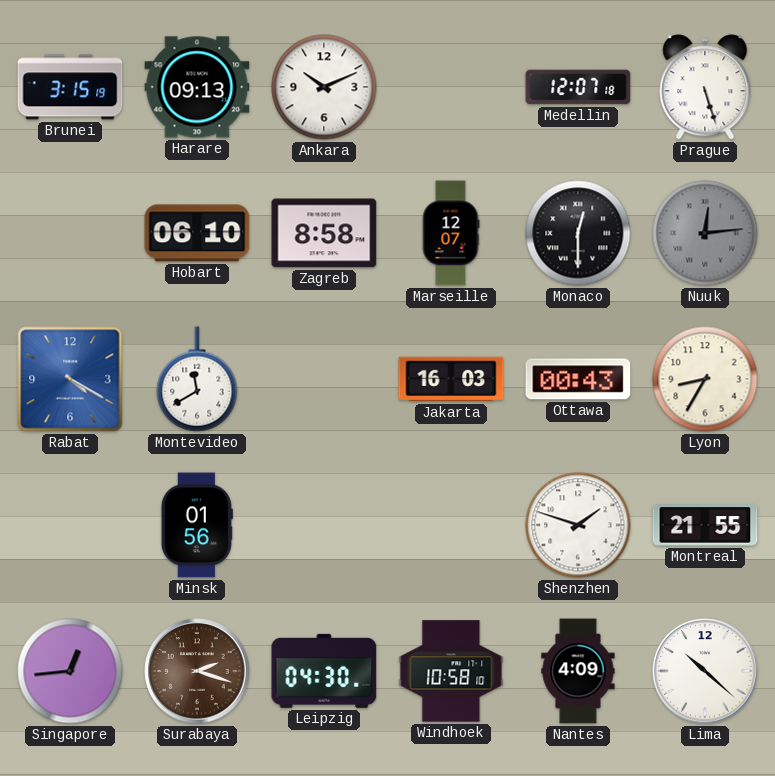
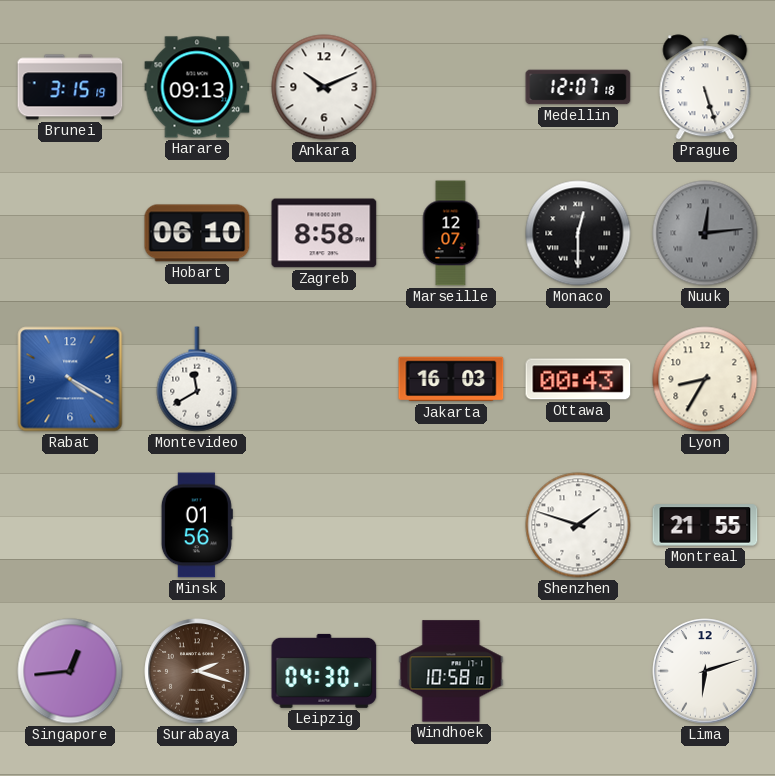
Nantes: 4:09 -> none
Lima: 10:22 -> 6:12
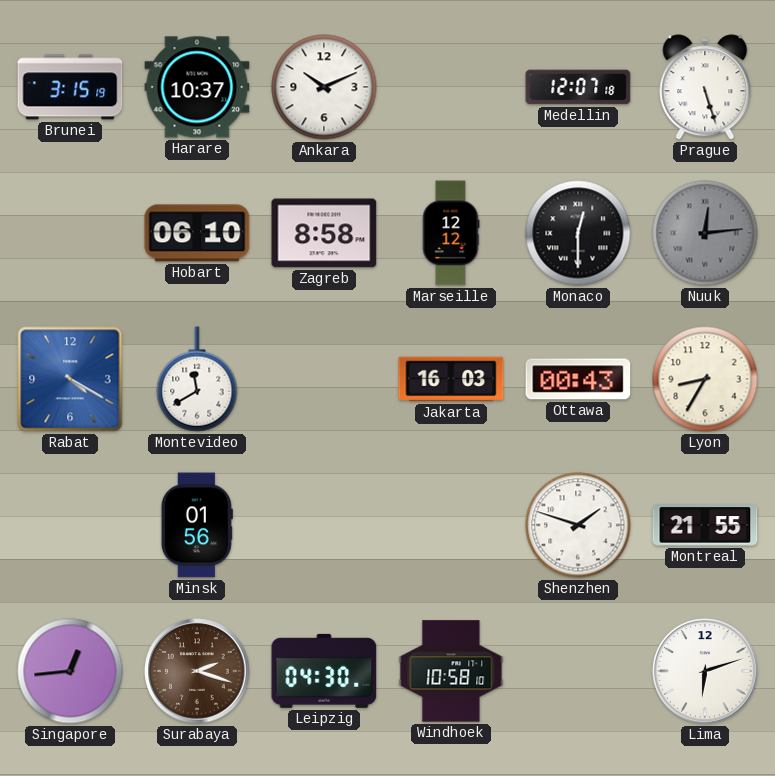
Harare: 09:13 -> 10:37
Marseille: 12:07 -> 12:12
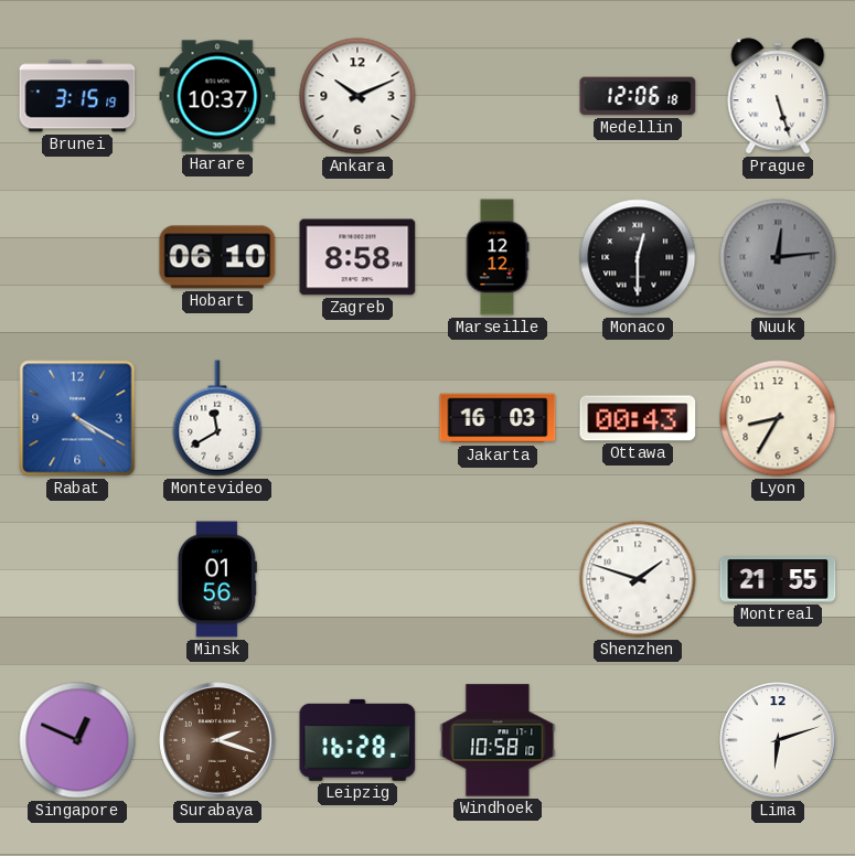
Medellin: 12:07 -> 12:06
Singapore: 12:44 -> 12:49
Leipzig: 04:30 -> 16:28
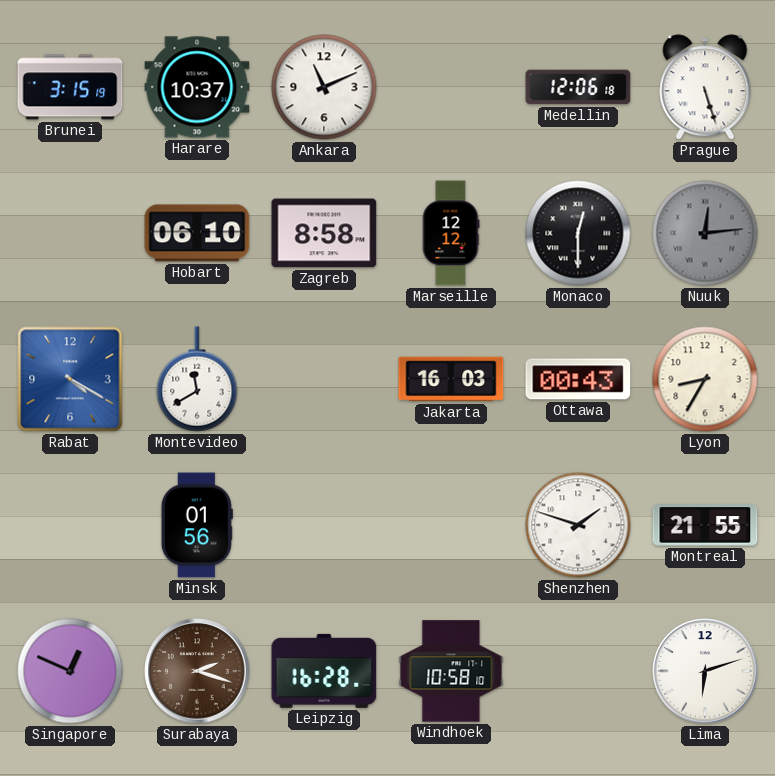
Ankara: 10:11 -> 11:11
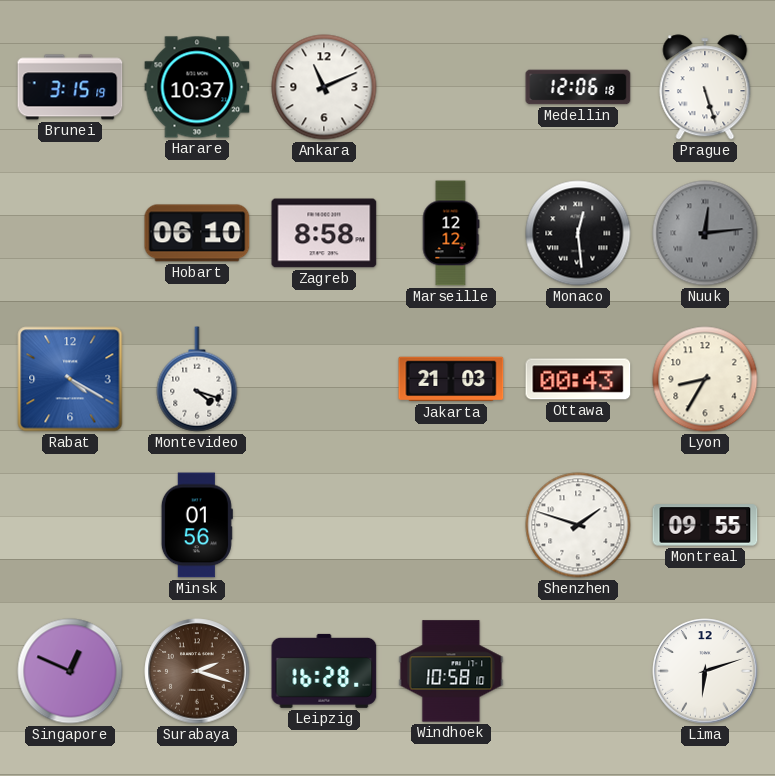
Monaco: 12:30 -> 12:29
Montevideo: 11:40 -> 4:18
Jakarta: 16:03 -> 21:03
Montreal: 21:55 -> 09:55
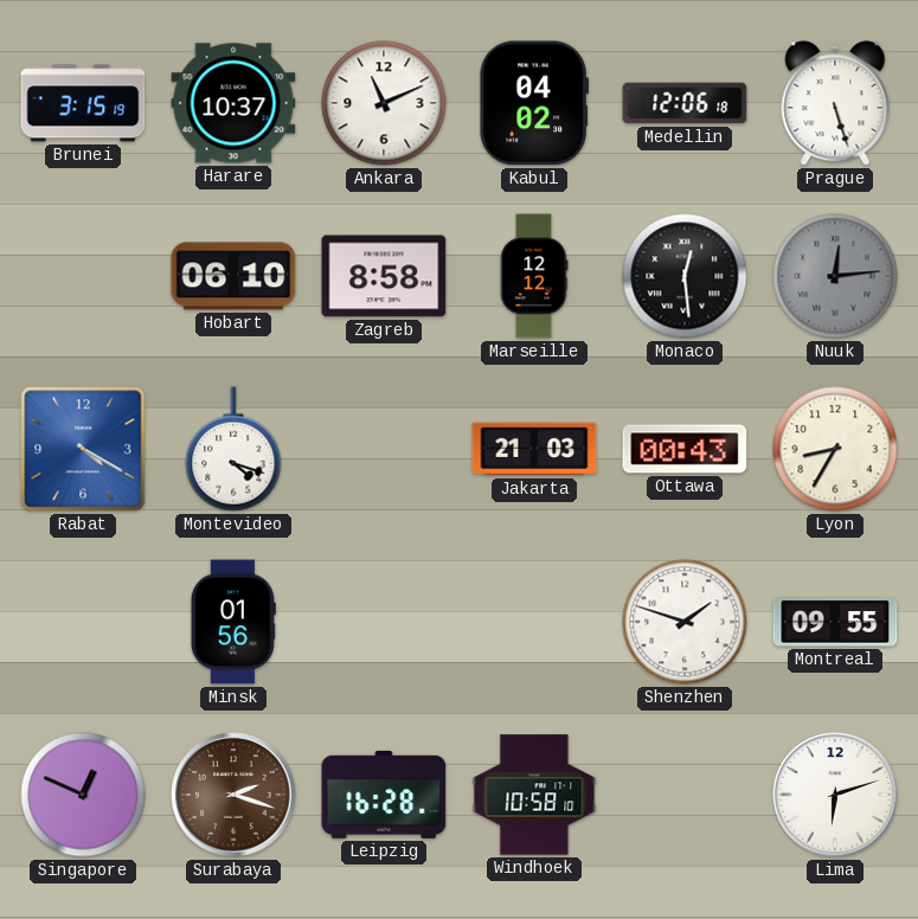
Kabul: none -> 04:02
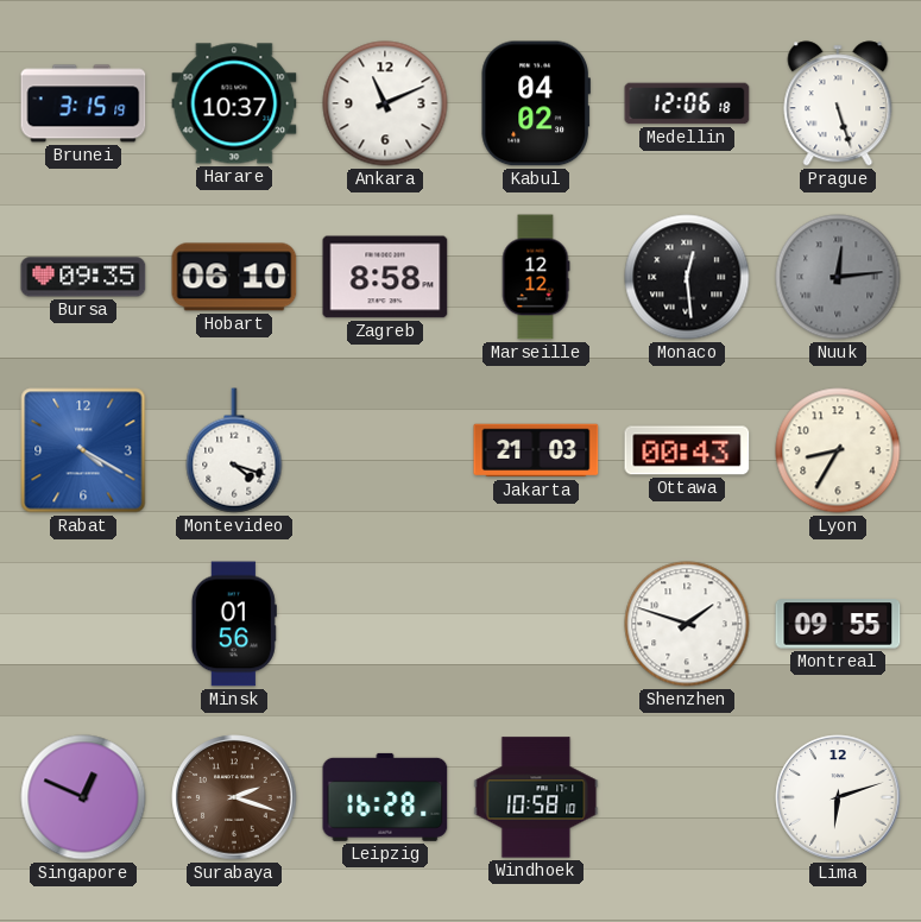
Bursa: none -> 09:35
